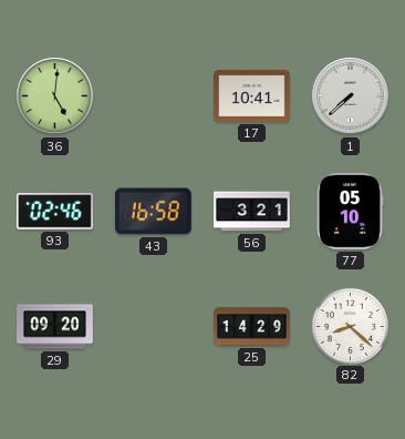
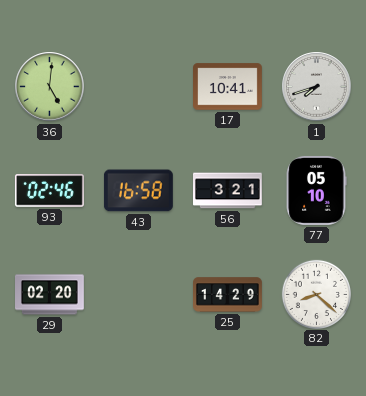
1: 7:38 -> 7:42
29: 09:20 -> 02:20
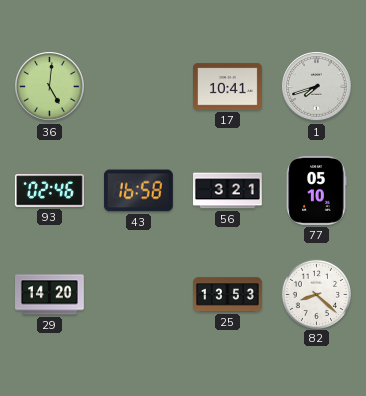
29: 02:20 -> 14:20
25: 14:29 -> 13:53
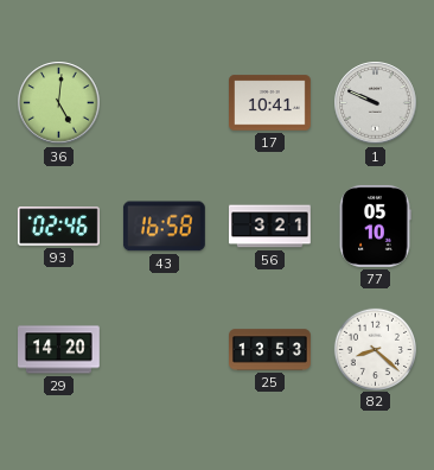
1: 7:42 -> 9:49
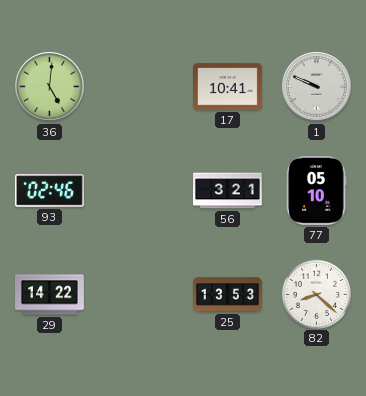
43: 16:58 -> none
29: 14:20 -> 14:22
